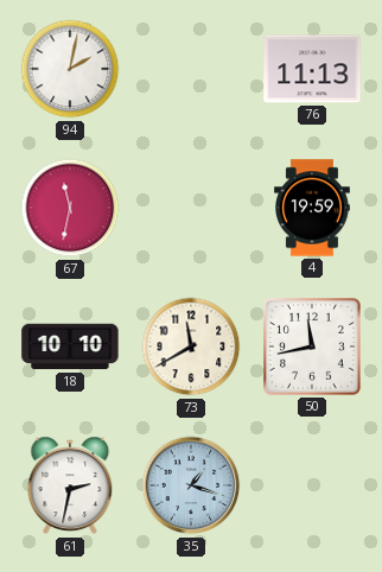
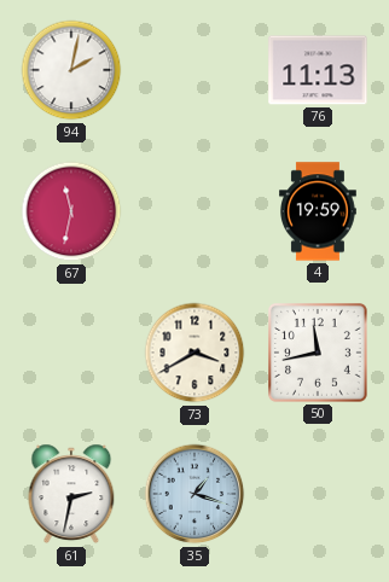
18: 10:10 -> none
73: 11:40 -> 3:40
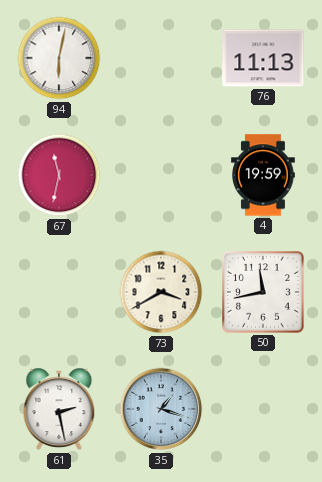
94: 2:02 -> 6:02
61: 2:32 -> 2:28
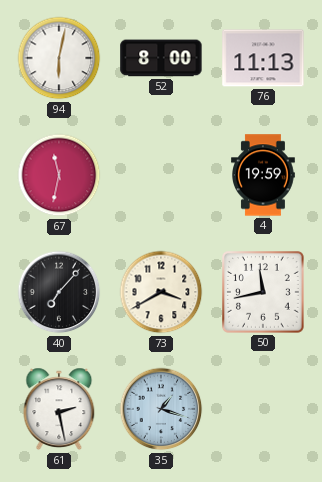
52: none -> 8:00
40: none -> 7:07
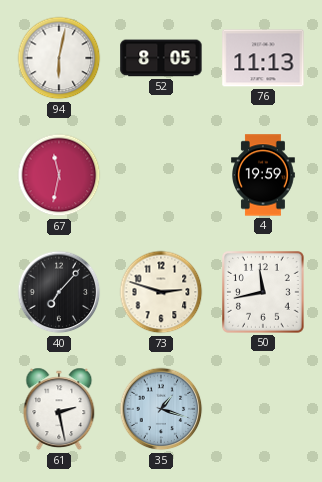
52: 8:00 -> 8:05
73: 3:40 -> 2:48
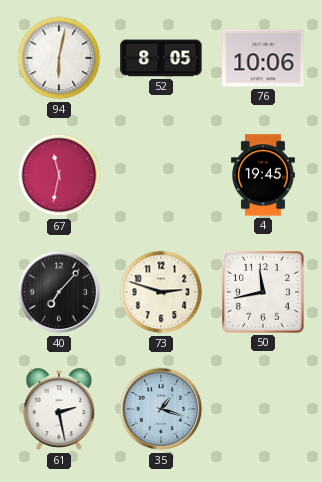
76: 11:13 -> 10:06
4: 19:59 -> 19:45
